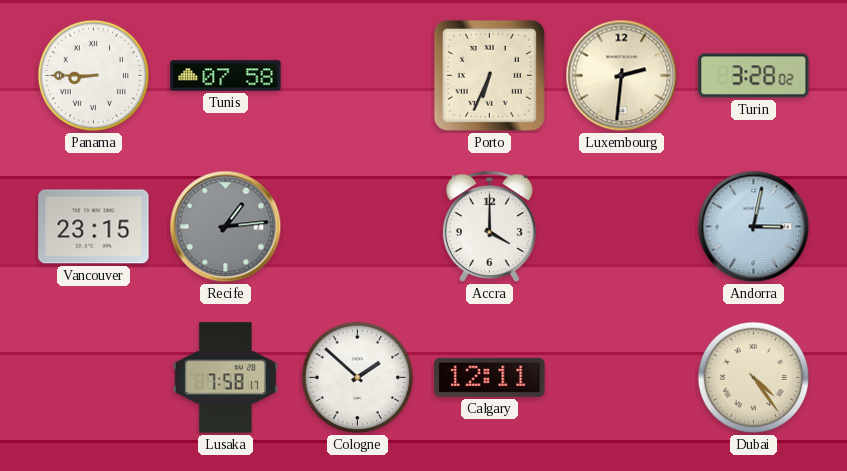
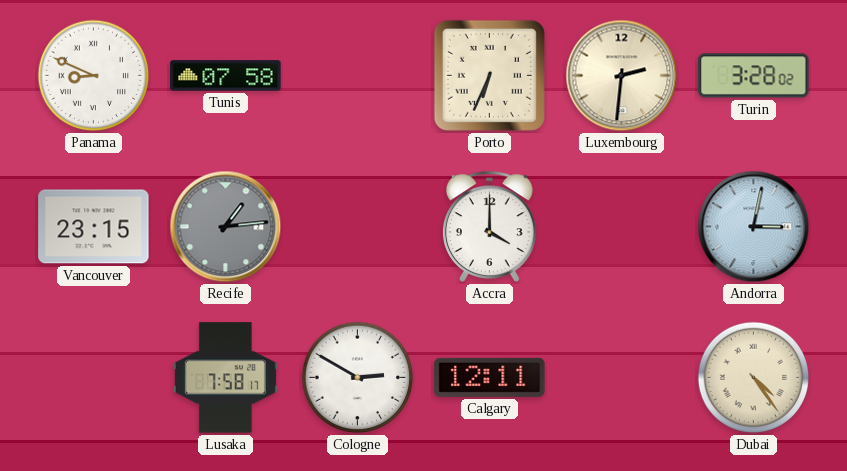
Panama: 8:45 -> 8:49
Cologne: 1:52 -> 2:50
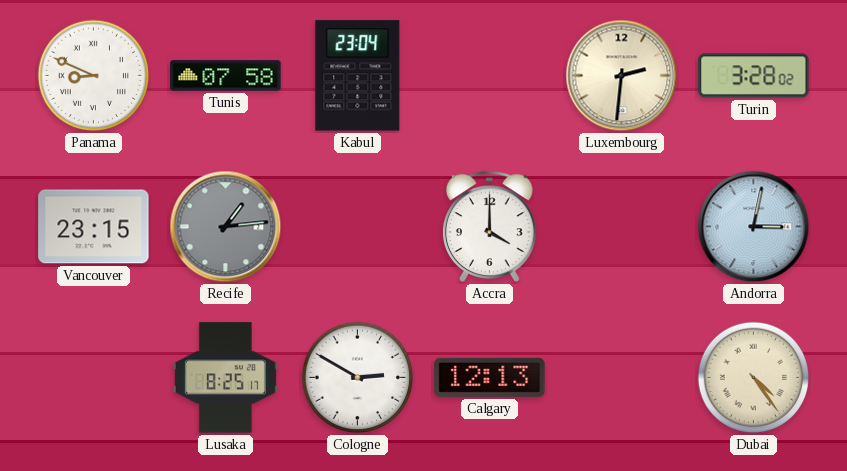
Kabul: none -> 23:04
Porto: 6:34 -> none
Lusaka: 7:58 -> 8:25
Calgary: 12:11 -> 12:13
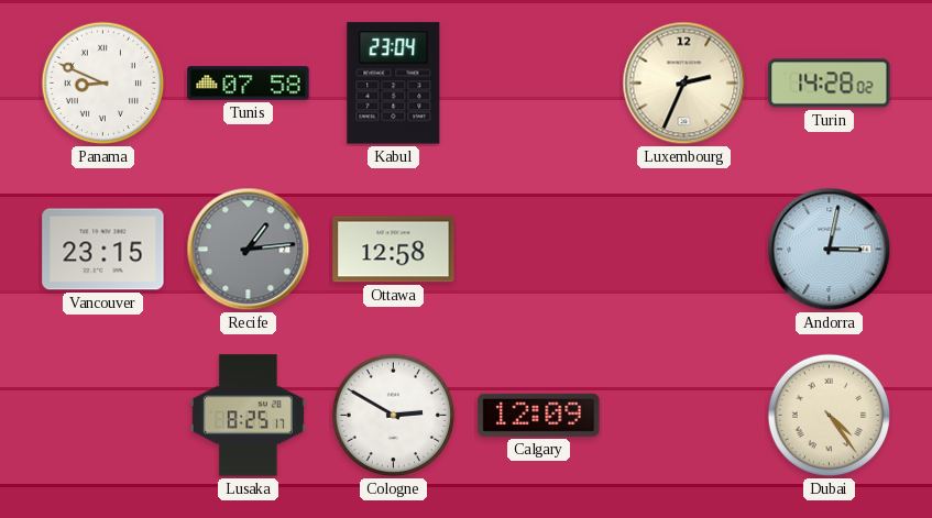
Luxembourg: 2:31 -> 2:34
Turin: 3:28 -> 14:28
Ottawa: none -> 12:58
Accra: 4:00 -> none
Calgary: 12:13 -> 12:09
